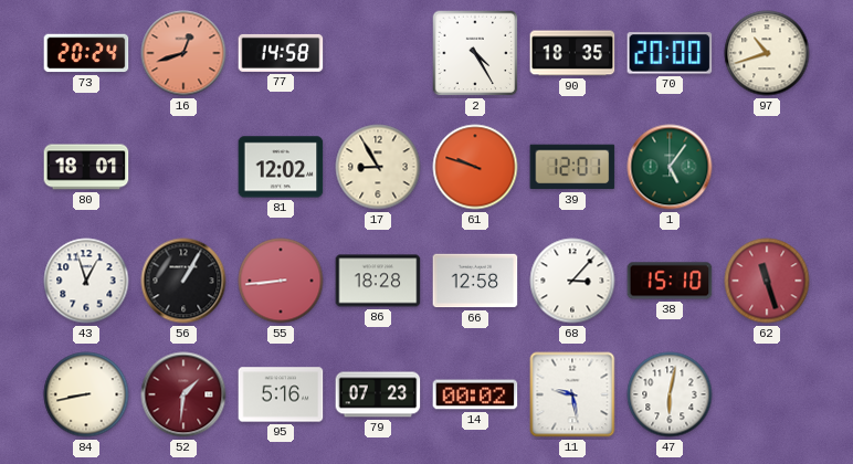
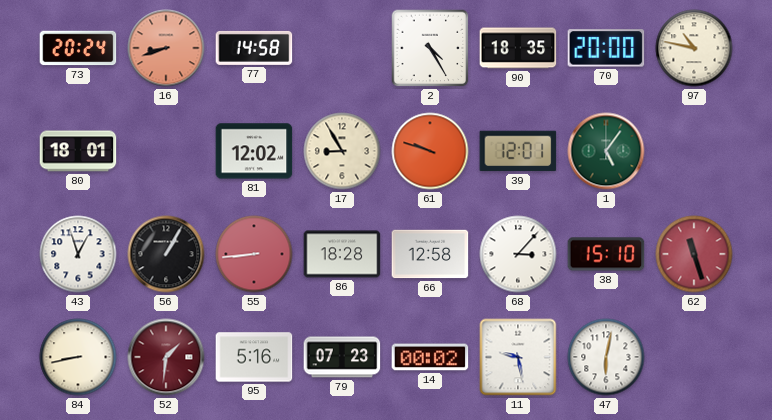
16: 12:42 -> 8:42
97: 10:42 -> 10:47
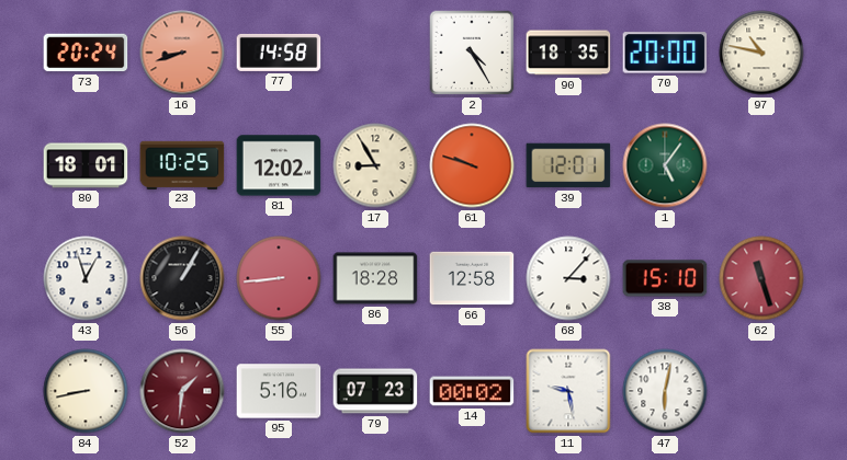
23: none -> 10:25
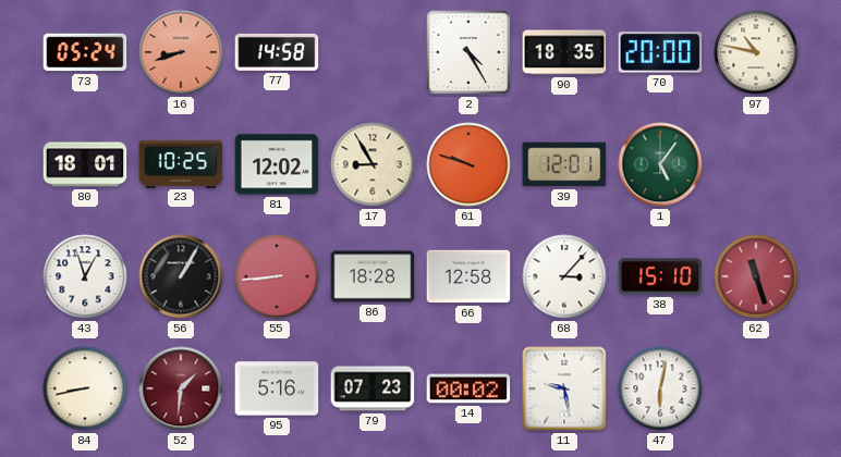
73: 20:24 -> 05:24
